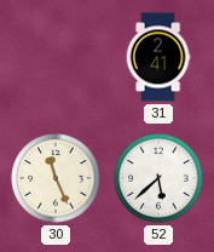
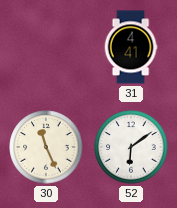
31: 2:41 -> 4:41
52: 5:38 -> 6:09
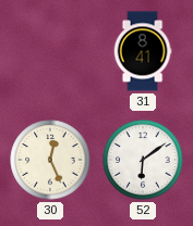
31: 4:41 -> 8:41
30: 11:26 -> 12:26
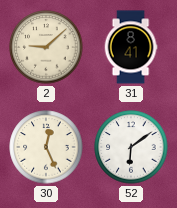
2: none -> 9:08
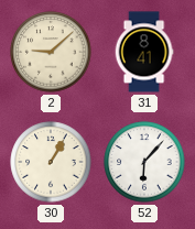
30: 12:26 -> 1:05
52: 6:09 -> 6:07
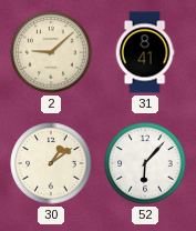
30: 1:05 -> 1:09
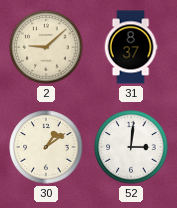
31: 8:41 -> 8:37
52: 6:07 -> 3:01
